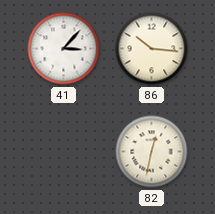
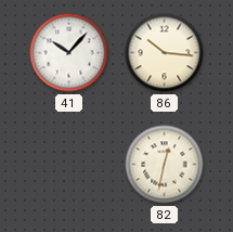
41: 3:07 -> 10:07
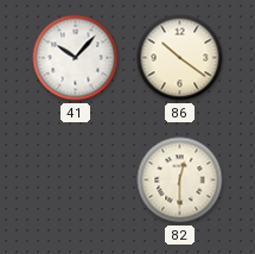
86: 10:16 -> 10:21
82: 12:32 -> 12:30
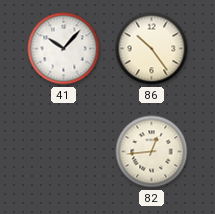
86: 10:21 -> 10:24
82: 12:30 -> 12:44
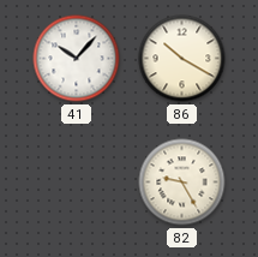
86: 10:24 -> 10:20
82: 12:44 -> 9:25
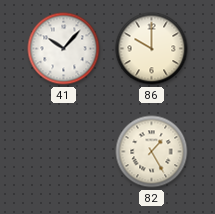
86: 10:20 -> 10:00
82: 9:25 -> 1:25
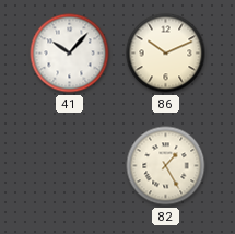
86: 10:00 -> 10:11
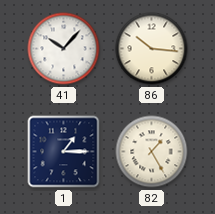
86: 10:11 -> 10:16
1: none -> 1:15
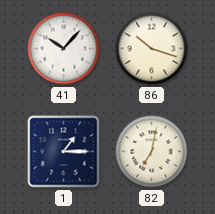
86: 10:16 -> 10:18
82: 1:25 -> 7:02
